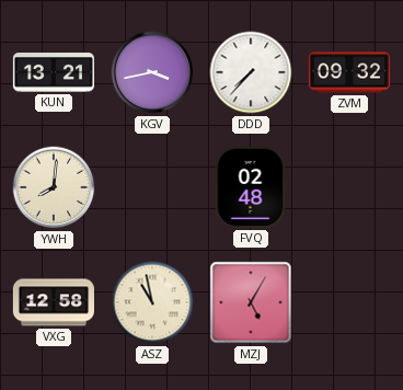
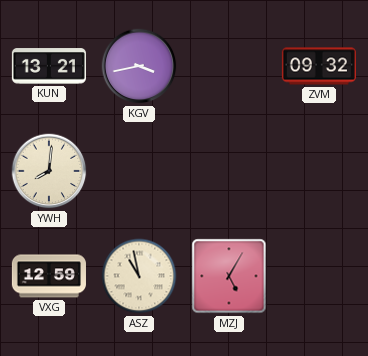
DDD: 7:37 -> none
FVQ: 02:48 -> none
VXG: 12:58 -> 12:59
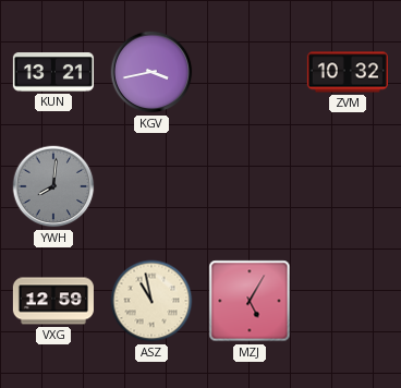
ZVM: 09:32 -> 10:32
YWH dial: cream -> grey
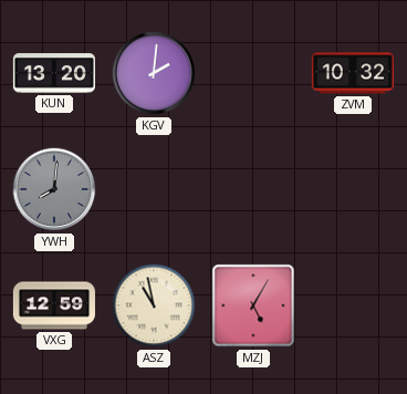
KUN: 13:21 -> 13:20
KGV: 3:43 -> 2:01
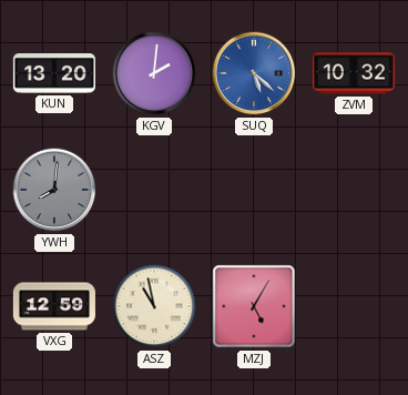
SUQ: none -> 5:22
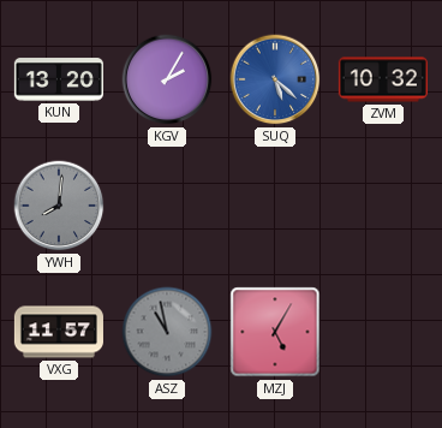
KGV: 2:01 -> 2:05
VXG: 12:59 -> 11:57
ASZ dial: cream -> grey
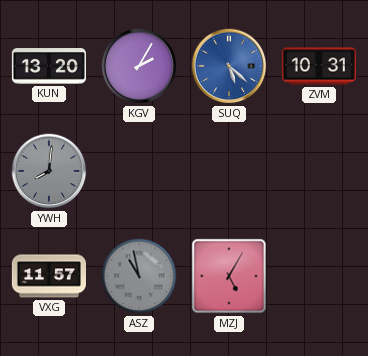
ZVM: 10:32 -> 10:31
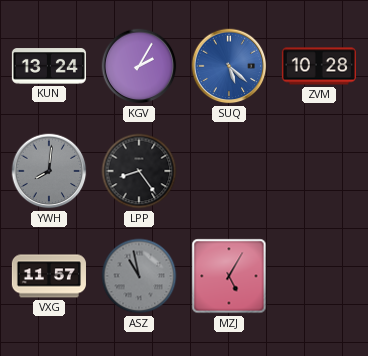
KUN: 13:20 -> 13:24
ZVM: 10:31 -> 10:28
LPP: none -> 8:24
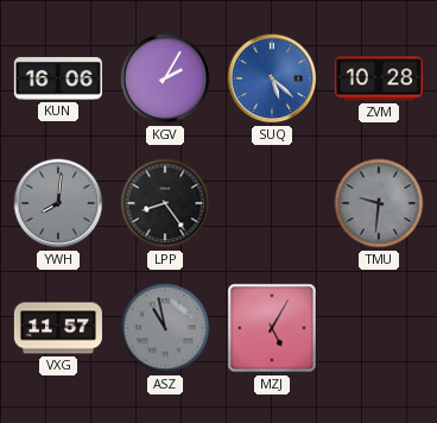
KUN: 13:24 -> 16:06
TMU: none -> 9:31
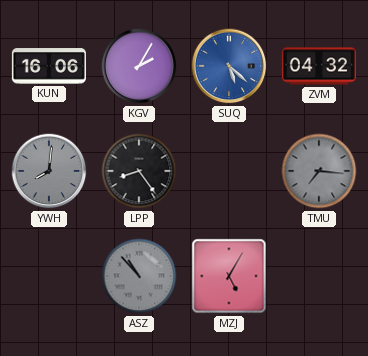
ZVM: 10:28 -> 04:32
TMU: 9:31 -> 7:16
VXG: 11:57 -> none
ASZ: 10:58 -> 10:53
